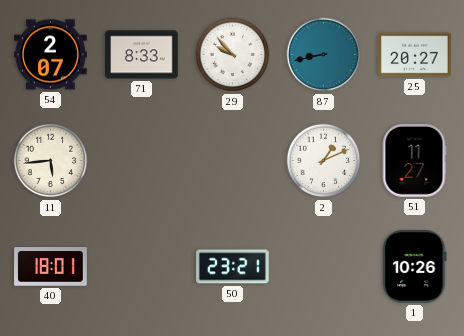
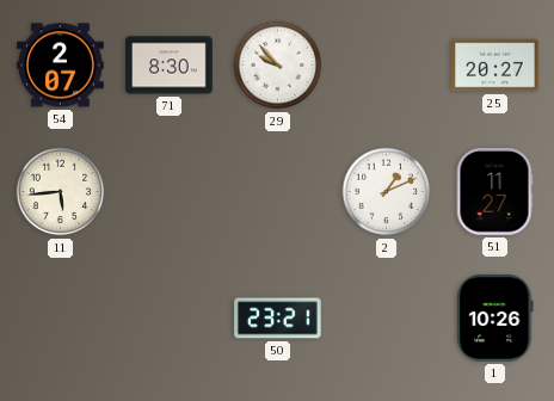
71: 8:33 -> 8:30
87: 8:43 -> none
40: 18:01 -> none
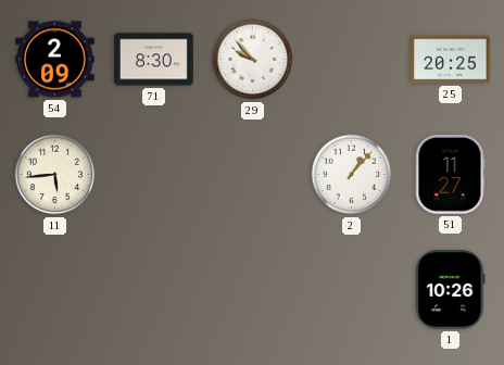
54: 2:07 -> 2:09
25: 20:27 -> 20:25
2: 1:11 -> 1:07
50: 23:21 -> none
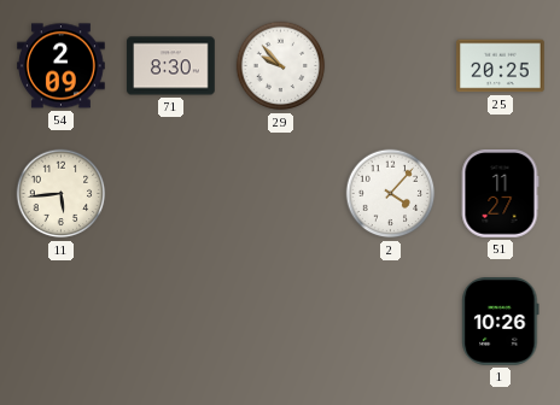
2: 1:07 -> 4:07
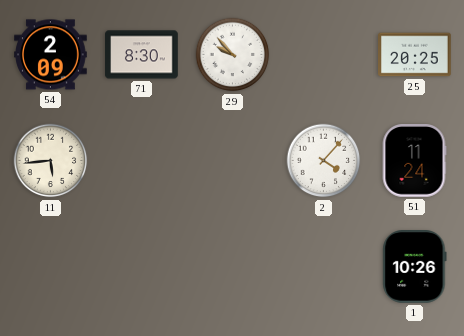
51: 11:27 -> 11:24
